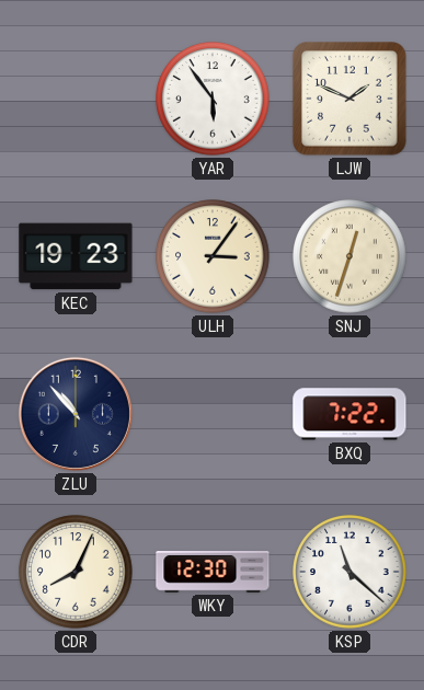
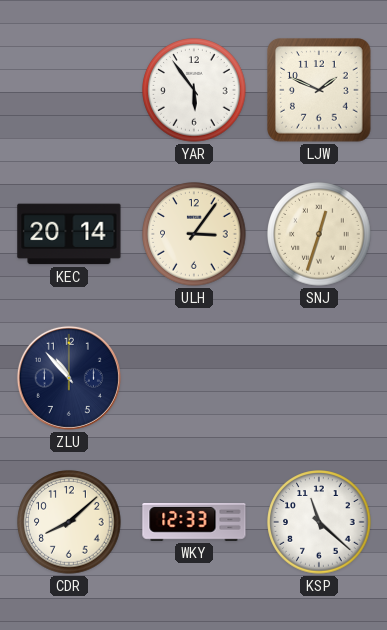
KEC: 19:23 -> 20:14
BXQ: 7:22 -> none
CDR: 8:04 -> 8:08
WKY: 12:30 -> 12:33
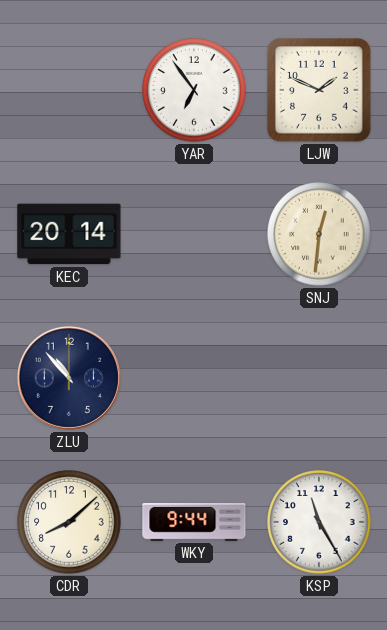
YAR: 5:54 -> 6:54
ULH: 3:06 -> none
SNJ: 12:33 -> 12:31
WKY: 12:33 -> 9:44
KSP: 11:22 -> 11:25
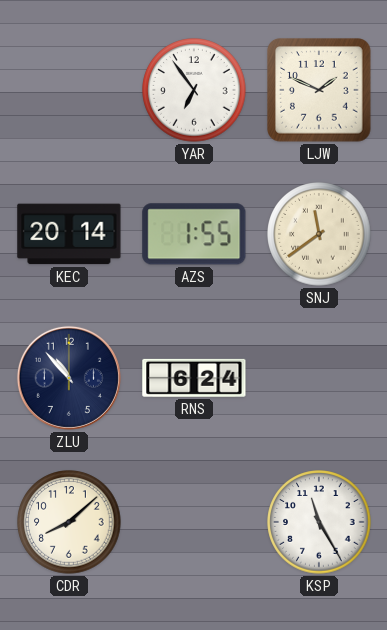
AZS: none -> 1:55
SNJ: 12:31 -> 11:39
RNS: none -> 6:24
WKY: 9:44 -> none
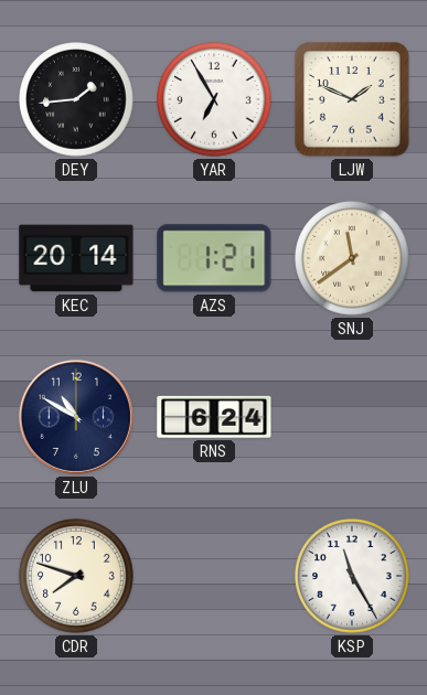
DEY: none -> 1:44
YAR: 6:54 -> 6:55
AZS: 1:55 -> 1:21
ZLU: 10:53 -> 10:50
CDR: 8:08 -> 7:48
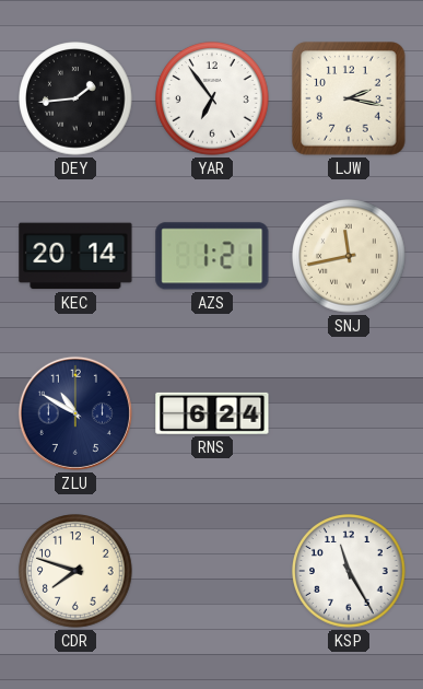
YAR: 6:55 -> 6:54
LJW: 1:49 -> 2:17
SNJ: 11:39 -> 11:43
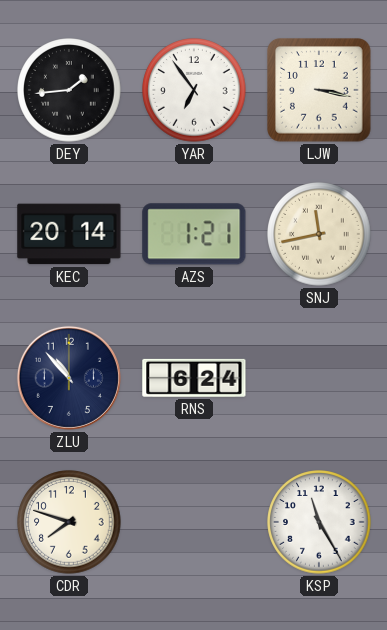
LJW: 2:17 -> 3:17
ZLU: 10:50 -> 10:53
